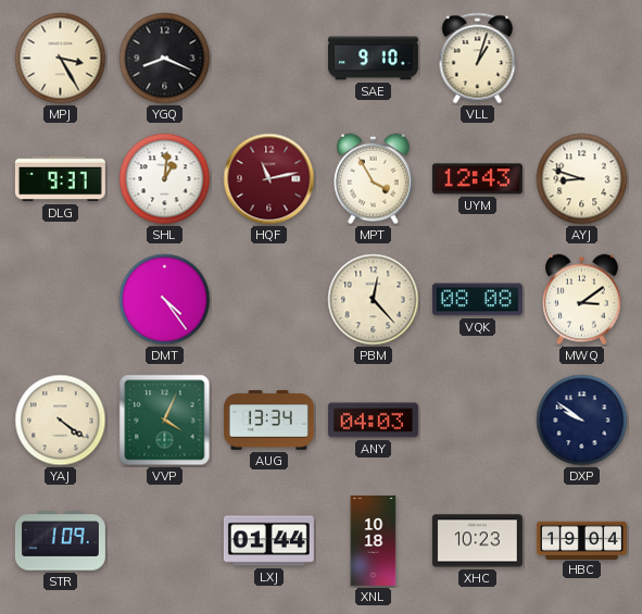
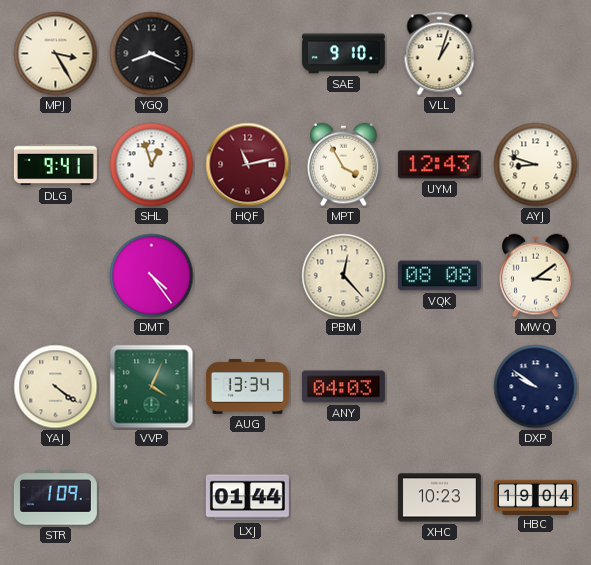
DLG: 9:37 -> 9:41
SHL: 1:01 -> 12:57
XNL: 10:18 -> none
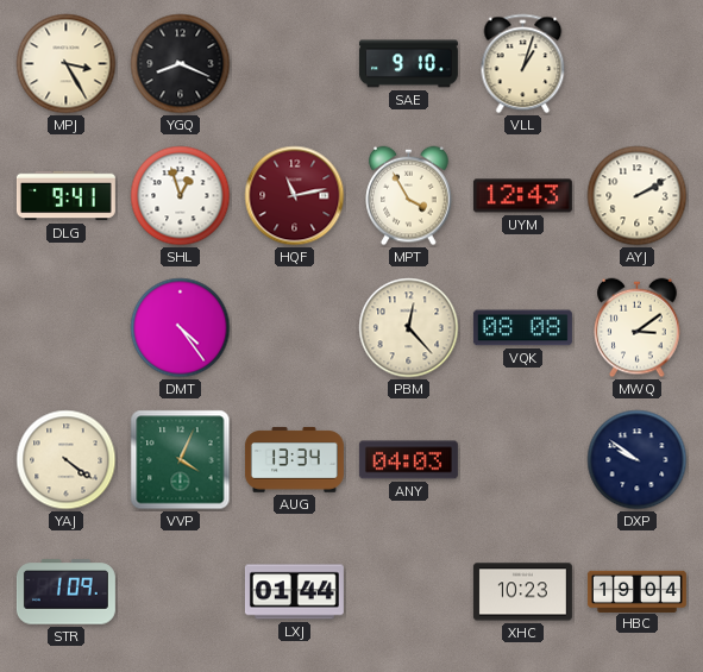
AYJ: 8:48 -> 2:10
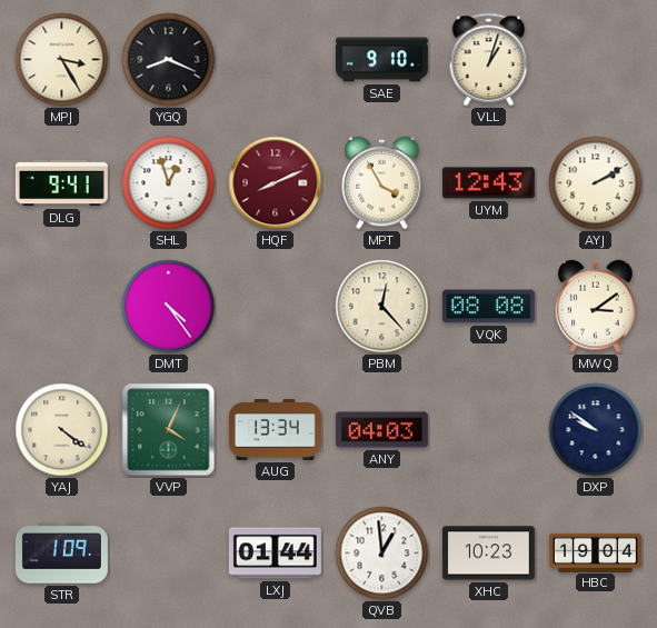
HQF: 11:13 -> 8:11
QVB: none -> 12:59
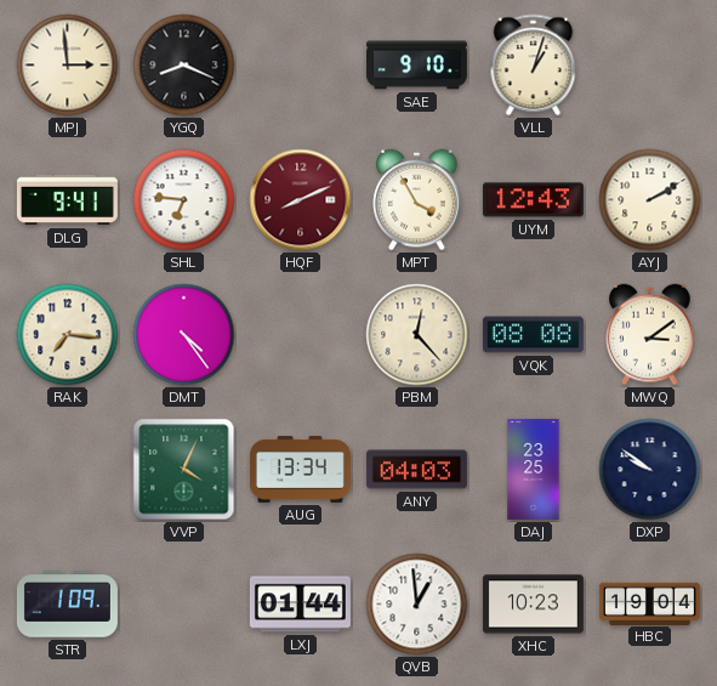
MPJ: 3:25 -> 2:59
SHL: 12:57 -> 6:46
RAK: none -> 7:16
YAJ: 4:21 -> none
DAJ: none -> 23:25
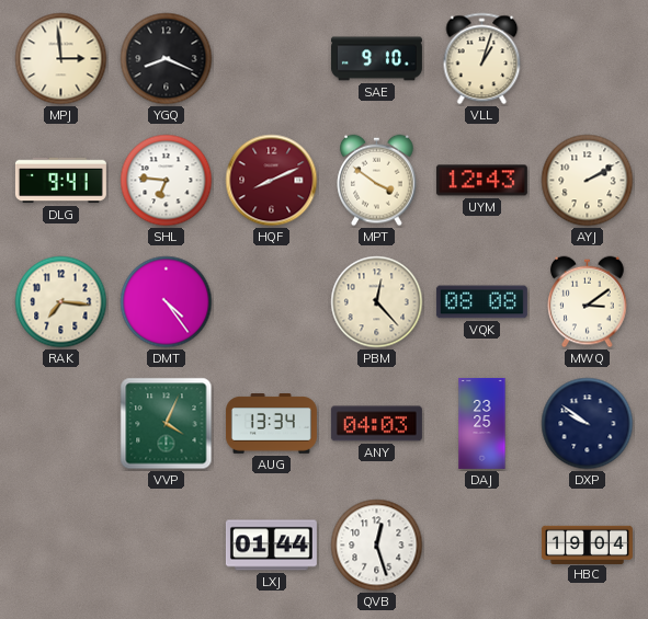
MPT: 3:55 -> 3:51
STR: 1:09 -> none
QVB: 12:59 -> 12:27
XHC: 10:23 -> none
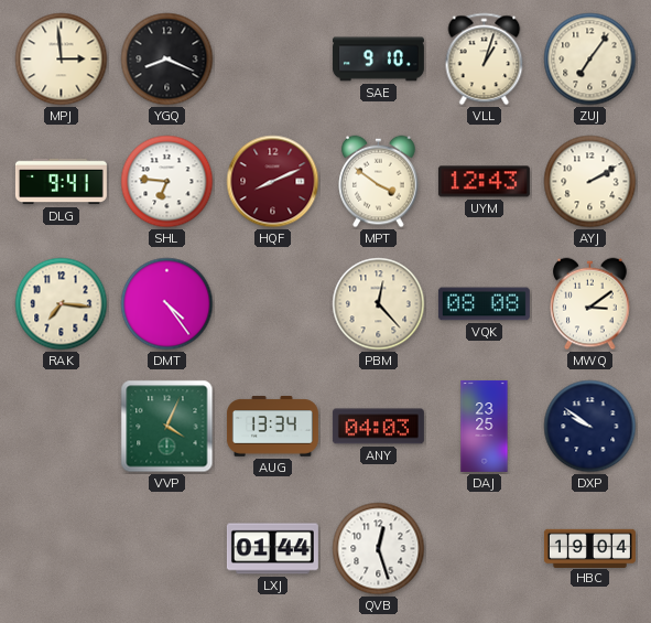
ZUJ: none -> 7:06
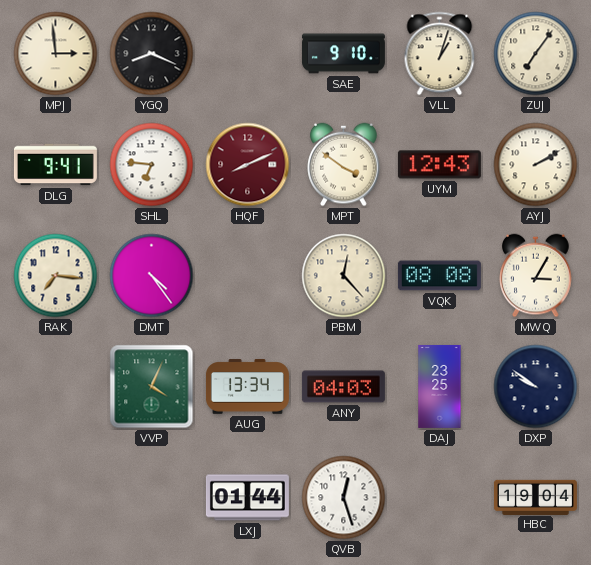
MWQ: 3:09 -> 3:05
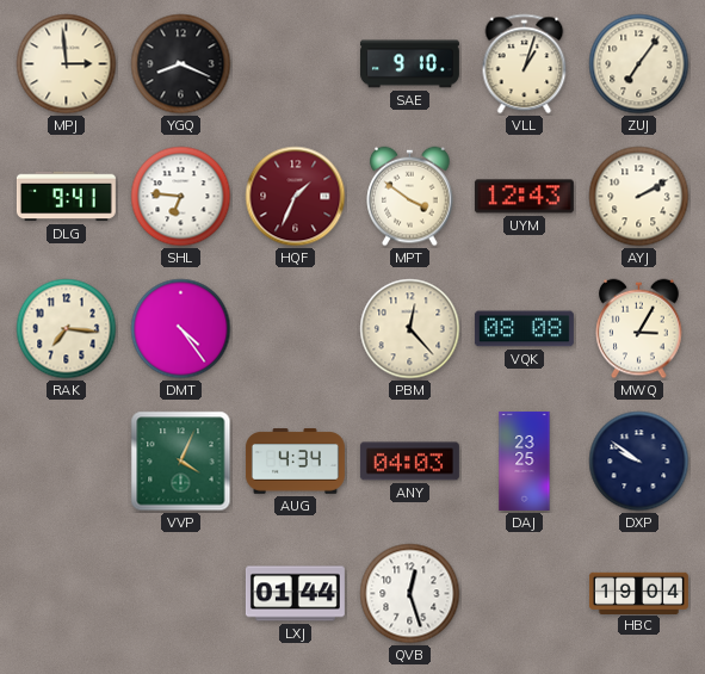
HQF: 8:11 -> 1:34
AUG: 13:34 -> 4:34
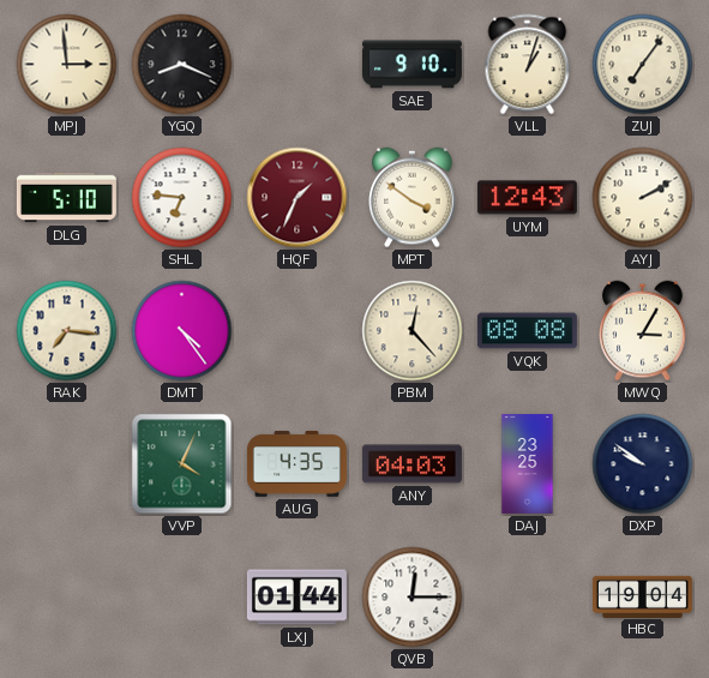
DLG: 9:41 -> 5:10
AUG: 4:34 -> 4:35
QVB: 12:27 -> 12:15
